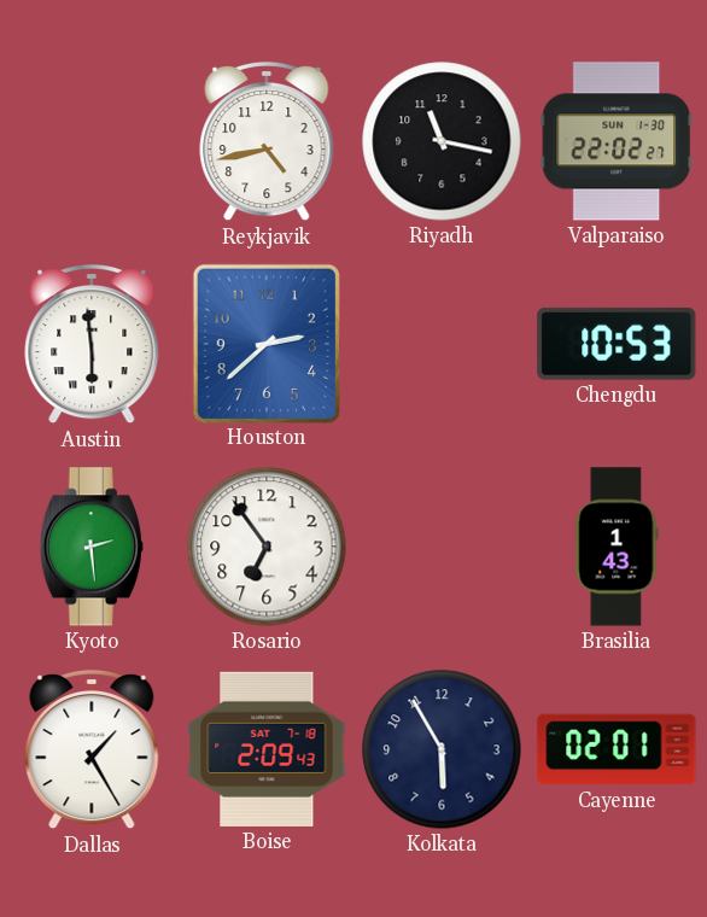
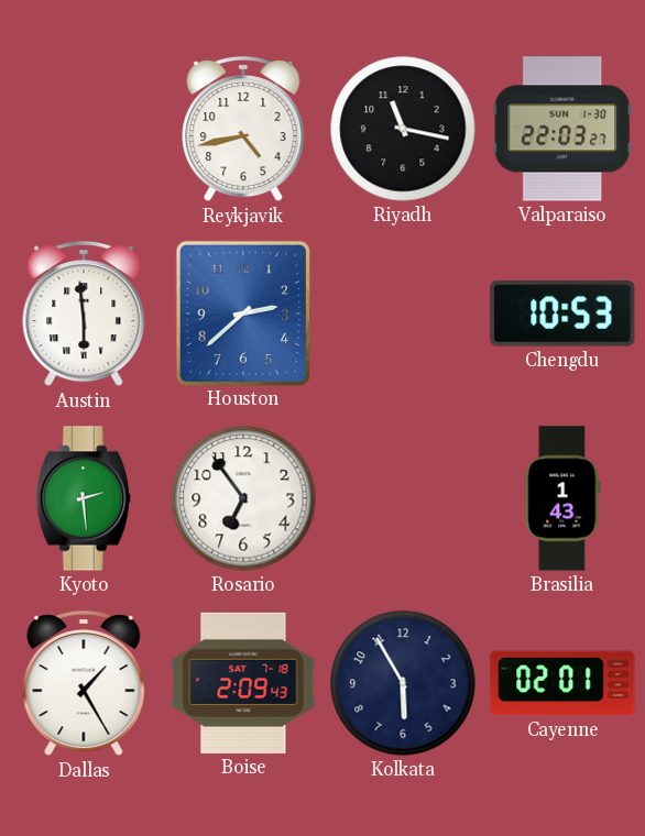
Valparaiso: 22:02 -> 22:03
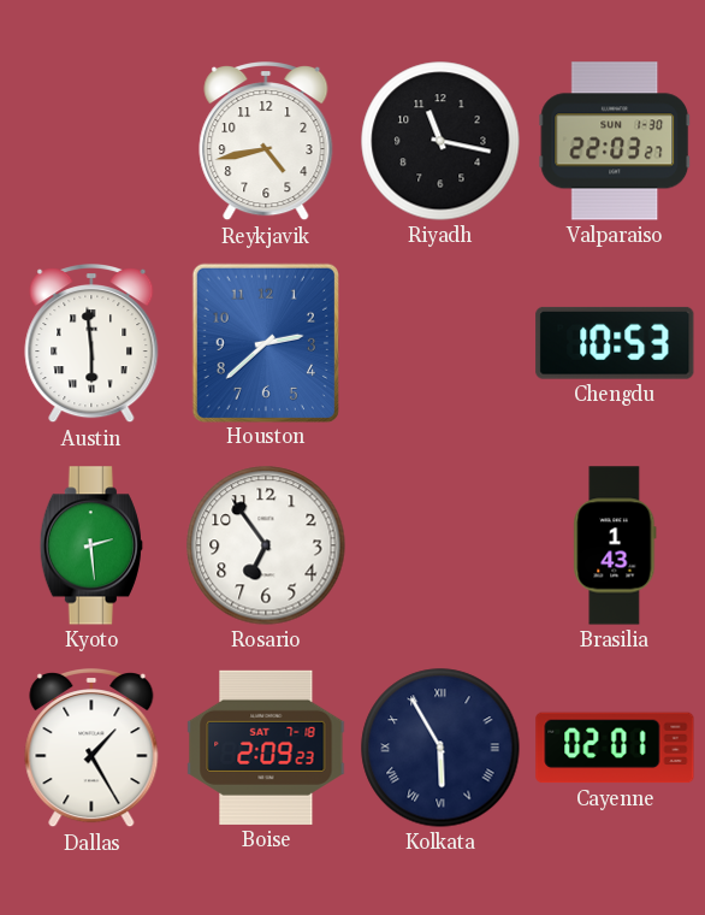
Boise: 2:09:43 -> 2:09:23
Kolkata numerals: Arabic -> Roman
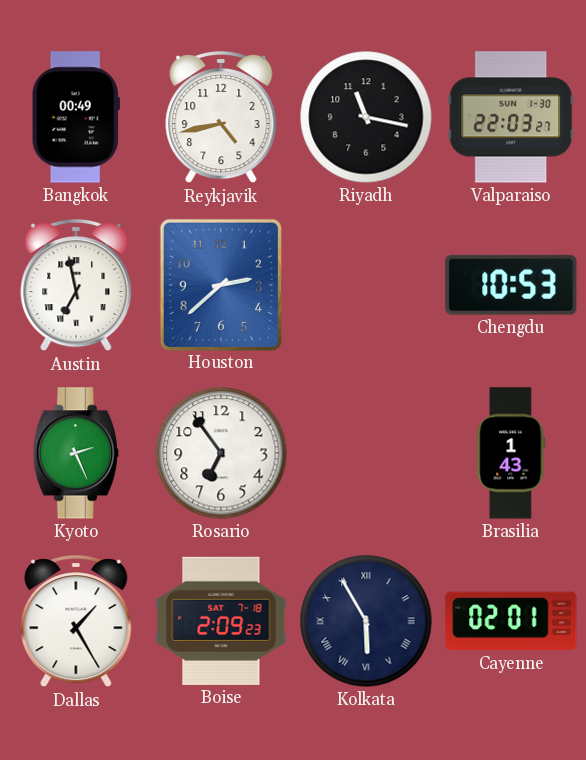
Bangkok: none -> 00:49
Austin: 5:59 -> 6:58
Kyoto: 2:29 -> 2:26
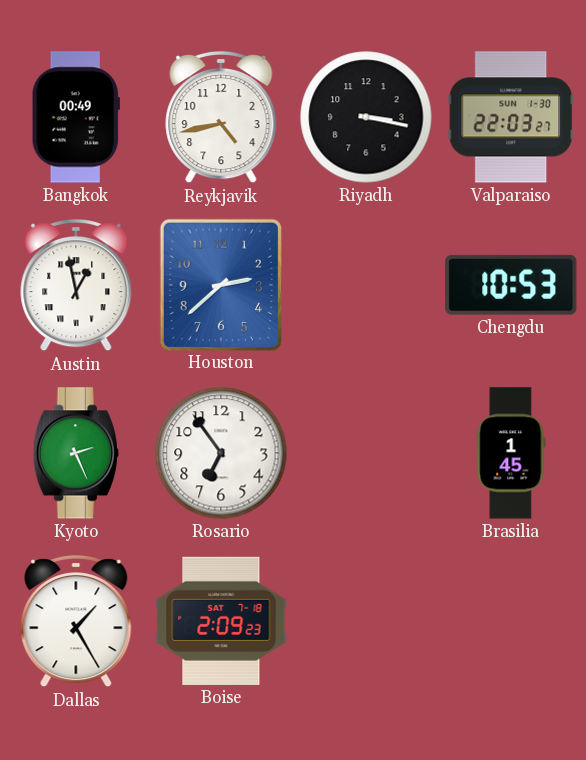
Riyadh: 11:17 -> 3:17
Austin: 6:58 -> 12:58
Brasilia: 1:43 -> 1:45
Kolkata: 5:55 -> none
Cayenne: 02:01 -> none
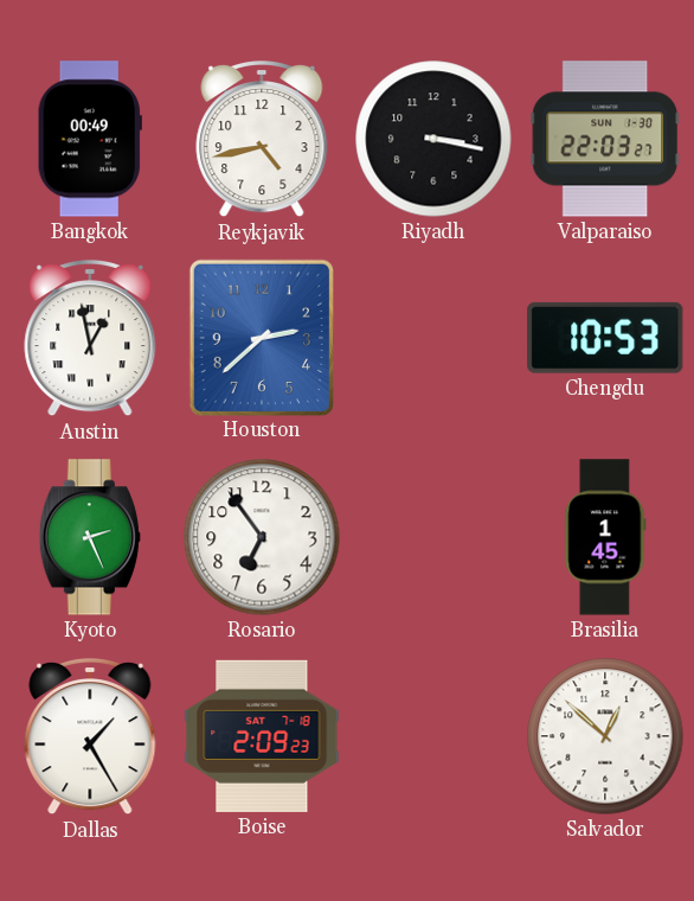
Salvador: none -> 12:52
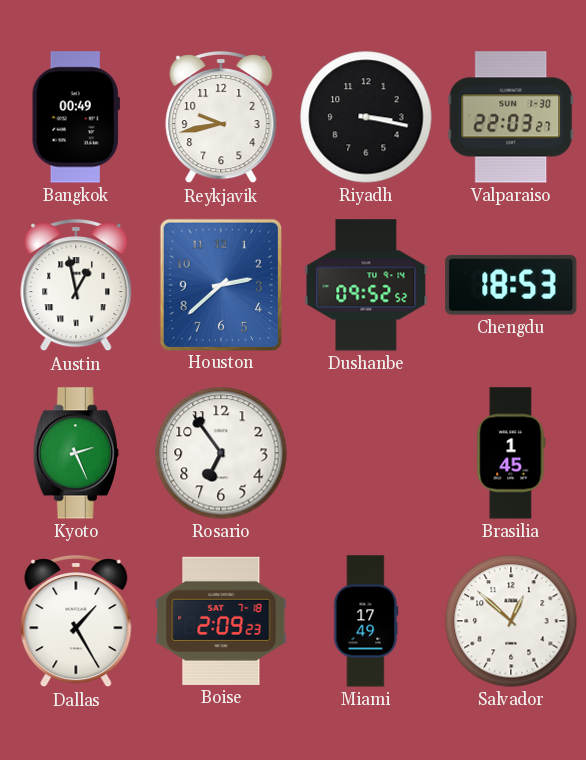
Reykjavik: 4:43 -> 9:43
Dushanbe: none -> 09:52
Chengdu: 10:53 -> 18:53
Miami: none -> 17:49
